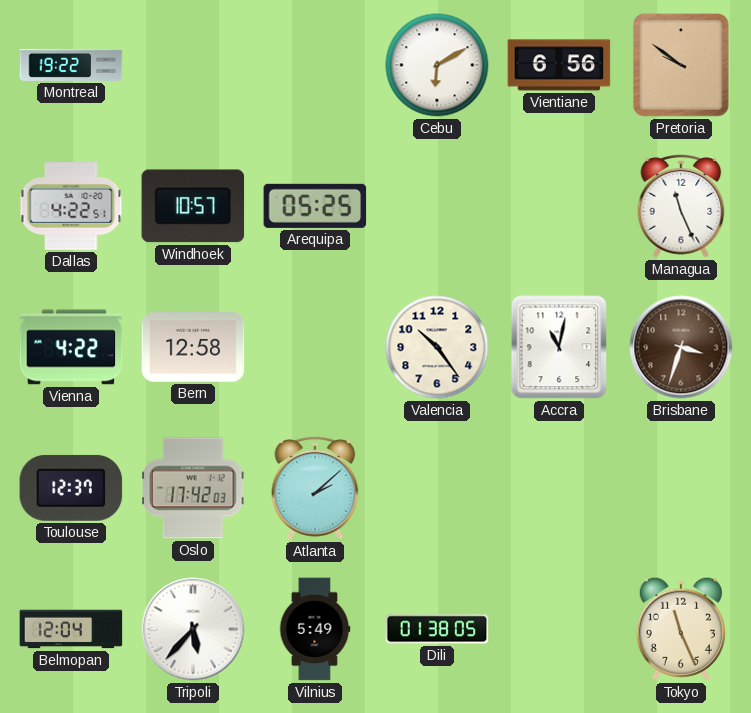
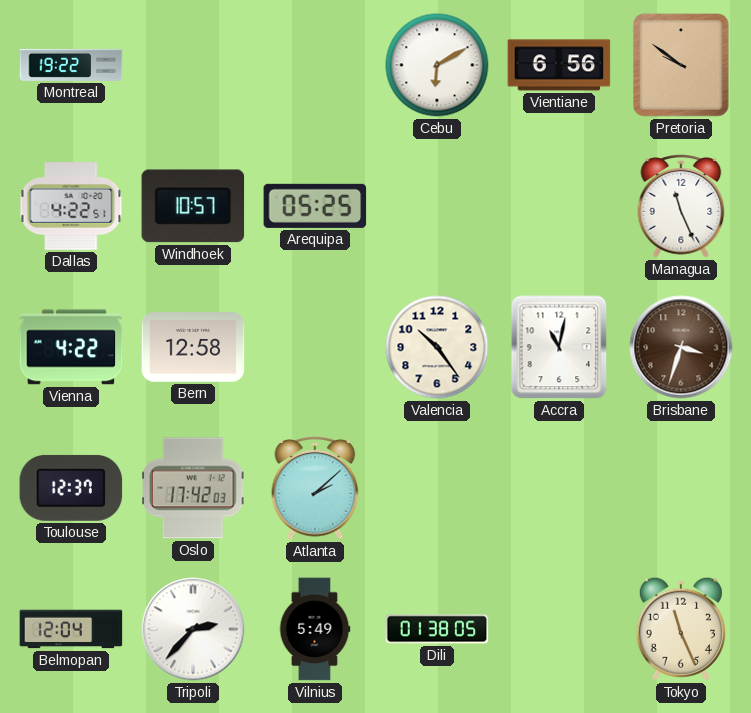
Tripoli: 5:37 -> 2:37
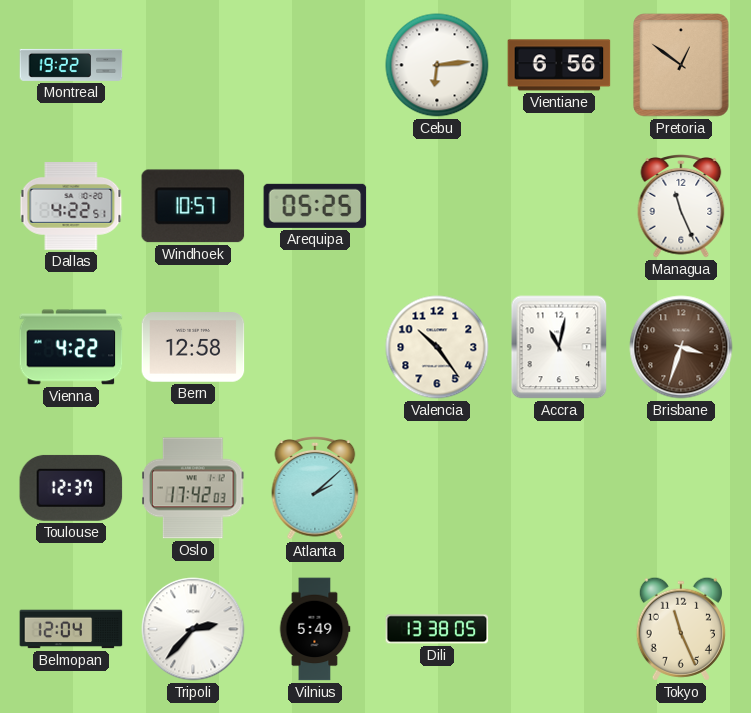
Cebu: 6:10 -> 6:14
Pretoria: 9:51 -> 12:51
Dili: 01:38 -> 13:38
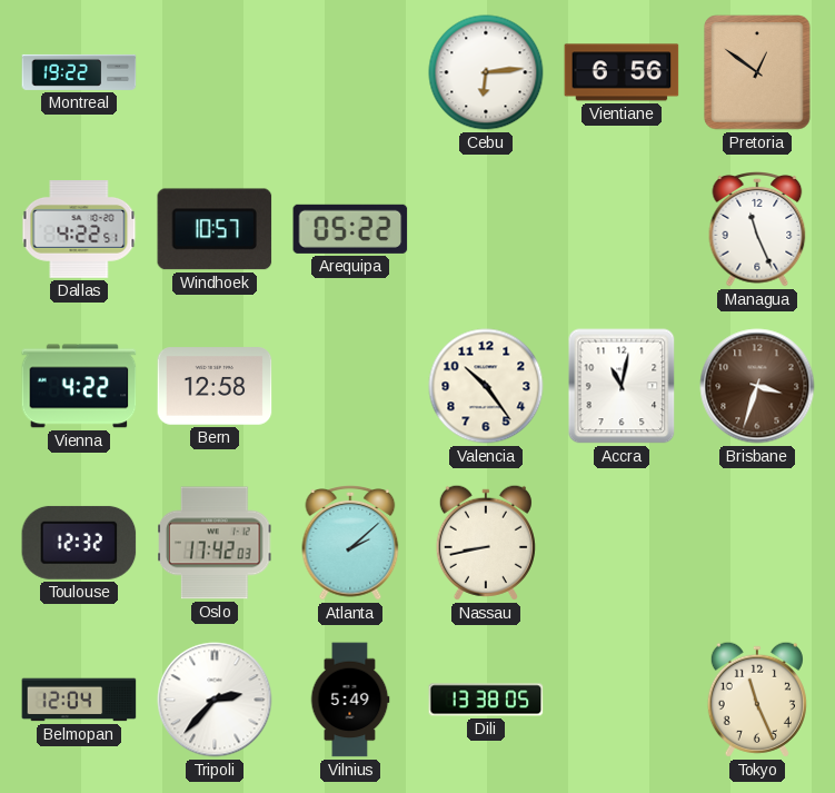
Arequipa: 05:25 -> 05:22
Toulouse: 12:37 -> 12:32
Nassau: none -> 8:43
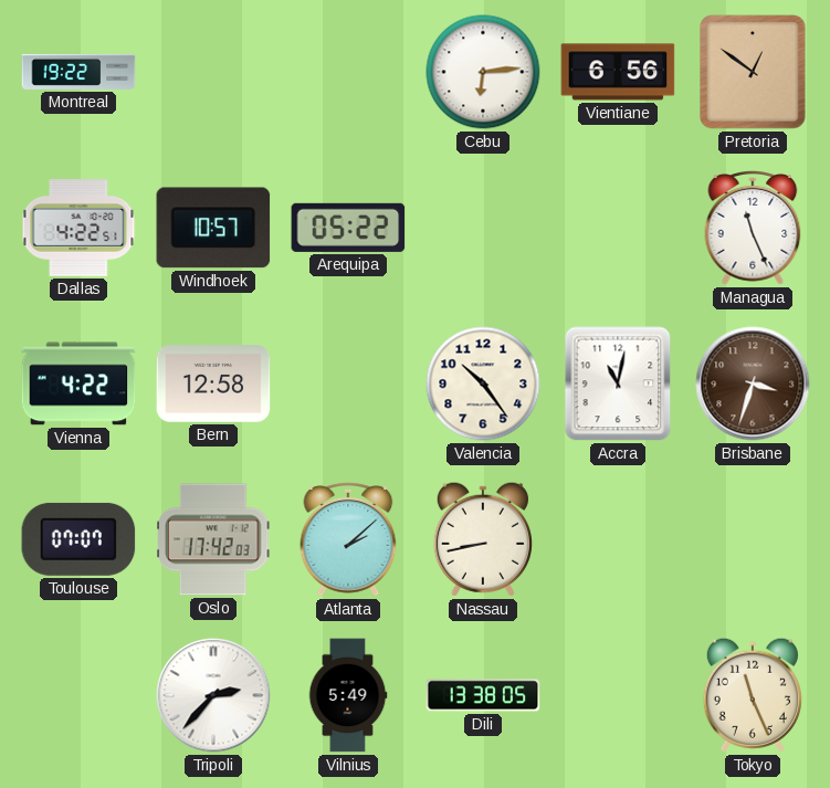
Toulouse: 12:32 -> 07:07
Belmopan: 12:04 -> none
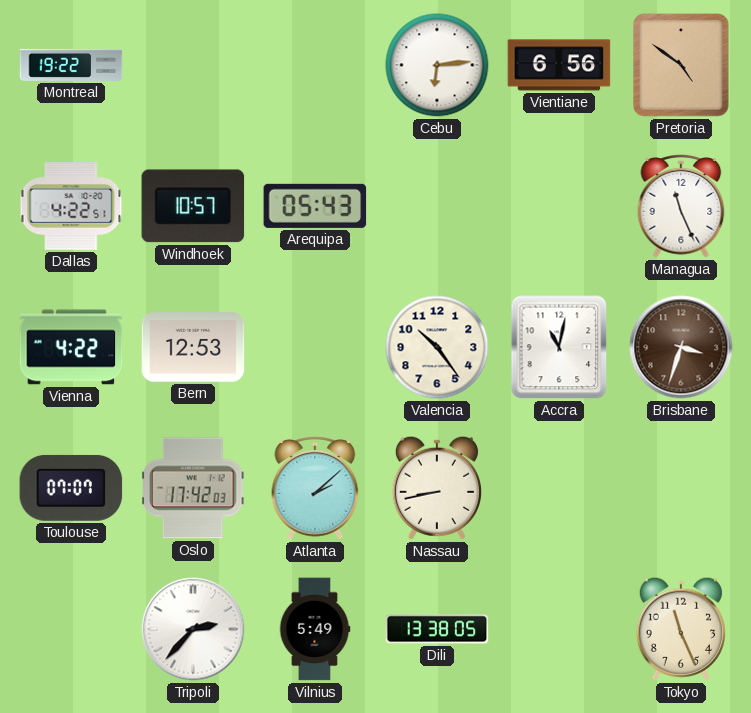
Pretoria: 12:51 -> 4:51
Arequipa: 05:22 -> 05:43
Bern: 12:58 -> 12:53
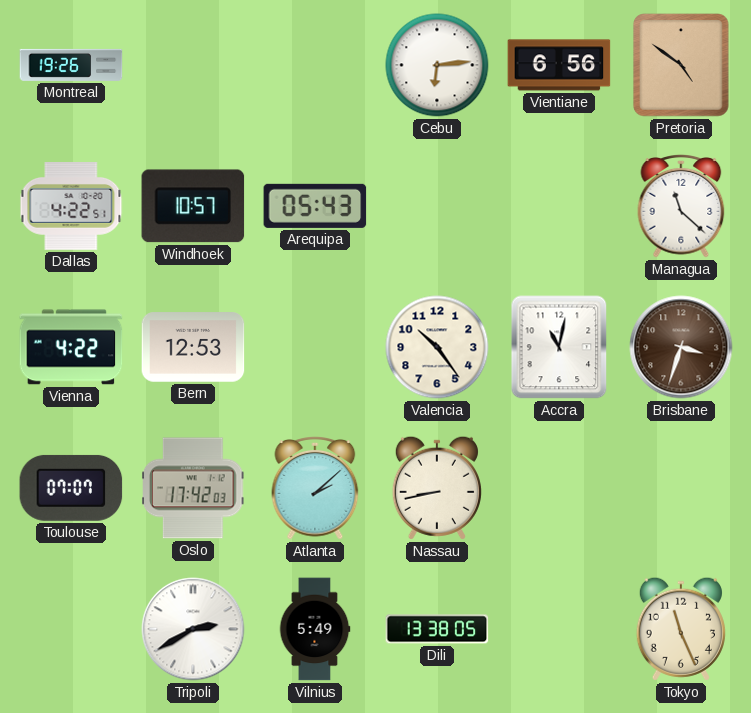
Montreal: 19:22 -> 19:26
Managua: 11:26 -> 11:22
Tripoli: 2:37 -> 2:40
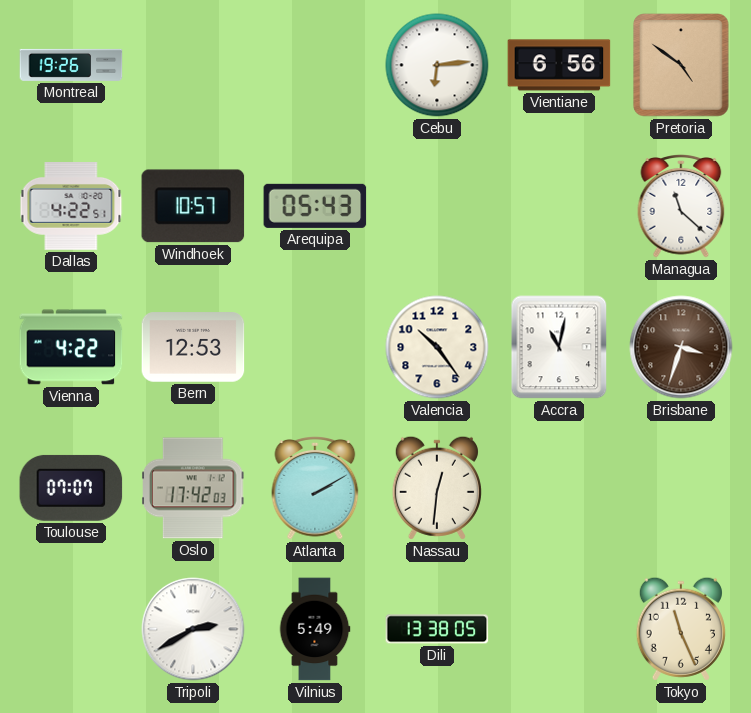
Atlanta: 2:08 -> 2:10
Nassau: 8:43 -> 12:31
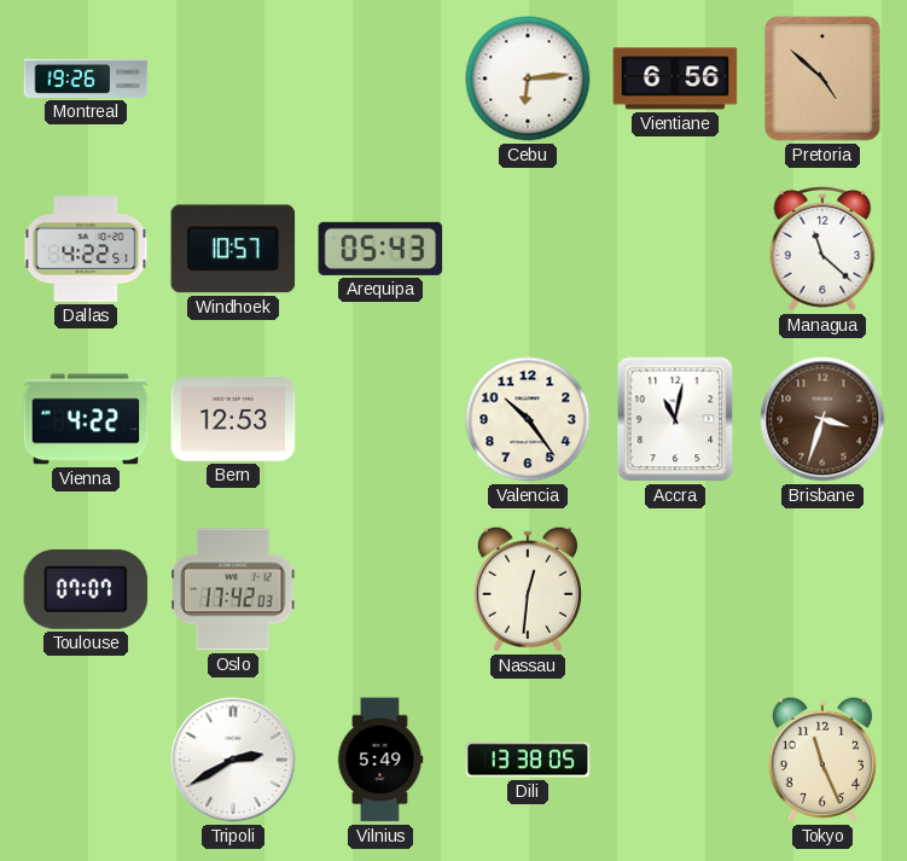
Pretoria: 4:51 -> 4:52
Atlanta: 2:10 -> none
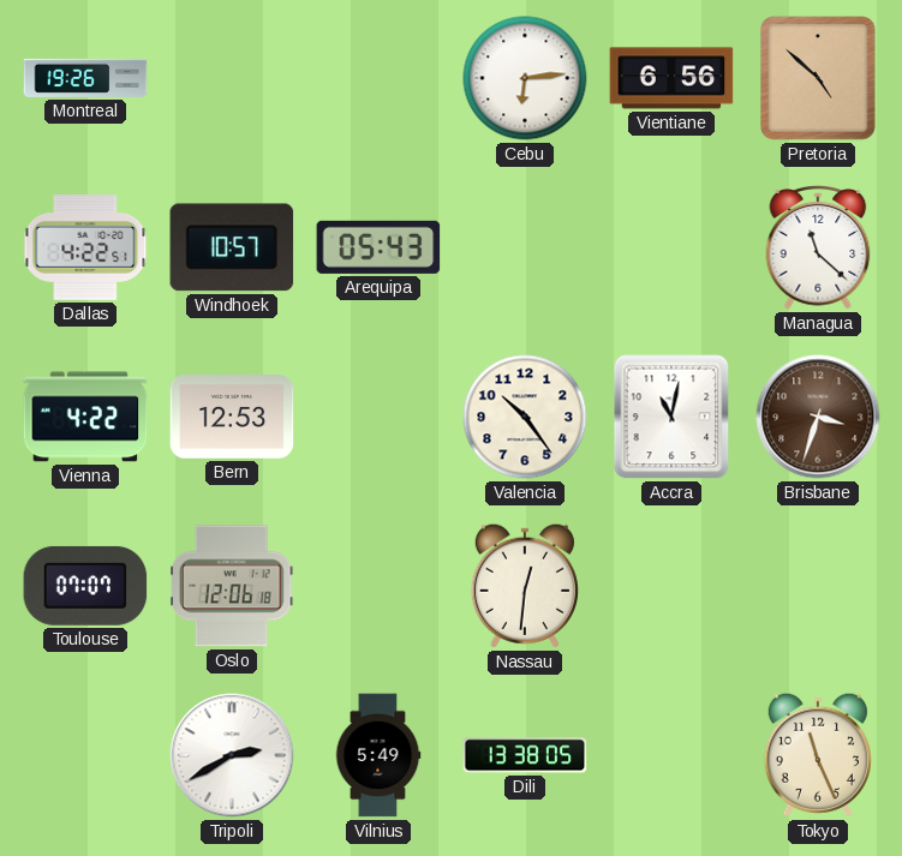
Oslo: 17:42 -> 12:06
